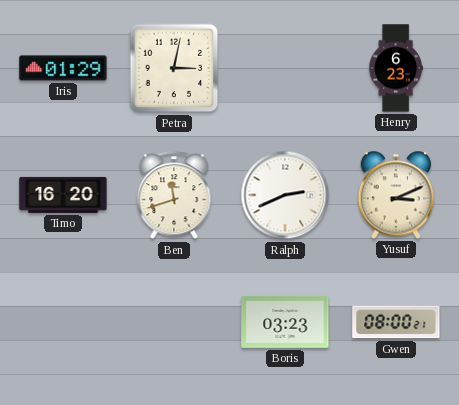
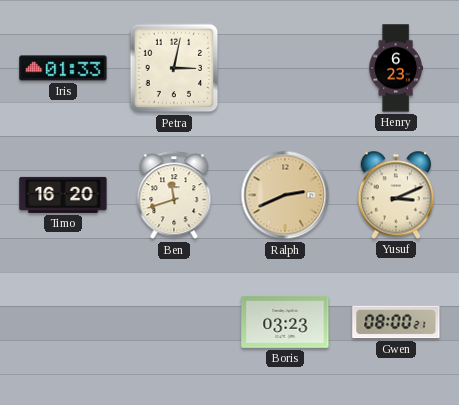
Iris: 01:29 -> 01:33
Ralph dial: white -> champagne
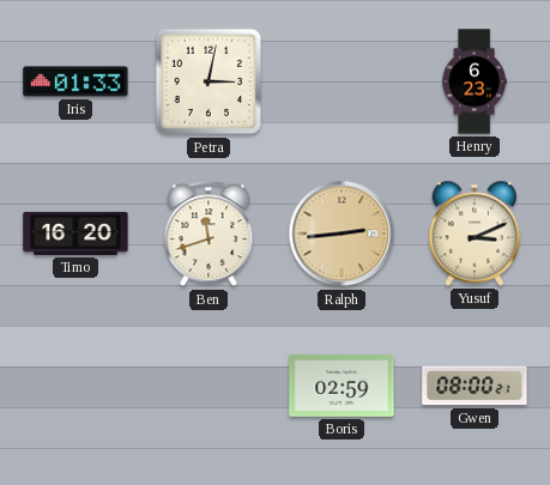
Ralph: 2:41 -> 2:44
Boris: 03:23 -> 02:59
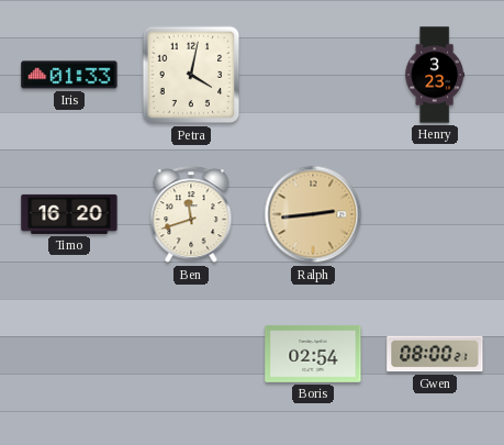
Petra: 3:02 -> 4:02
Henry: 6:23 -> 3:23
Yusuf: 3:11 -> none
Boris: 02:59 -> 02:54
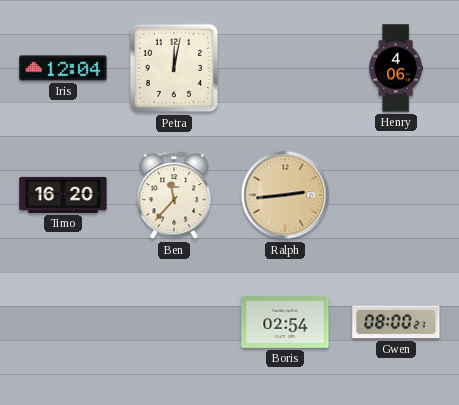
Iris: 01:33 -> 12:04
Petra: 4:02 -> 12:02
Henry: 3:23 -> 4:06
Ben: 11:42 -> 11:37
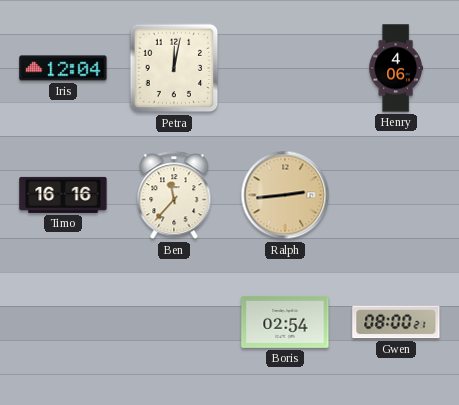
Timo: 16:20 -> 16:16
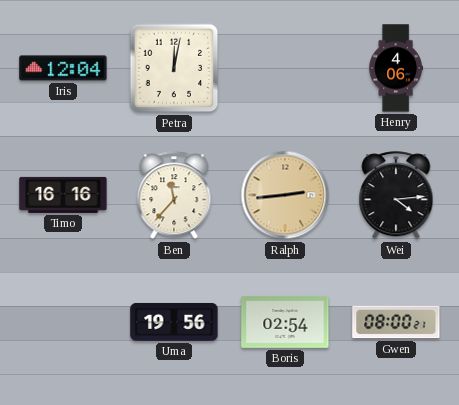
Wei: none -> 4:14
Uma: none -> 19:56
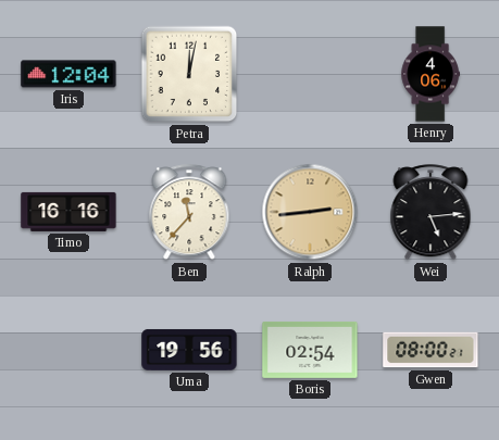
Wei: 4:14 -> 5:14
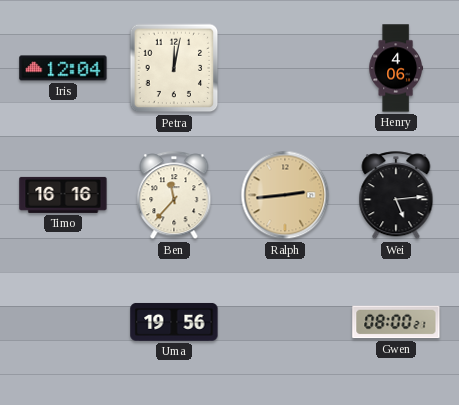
Boris: 02:54 -> none
